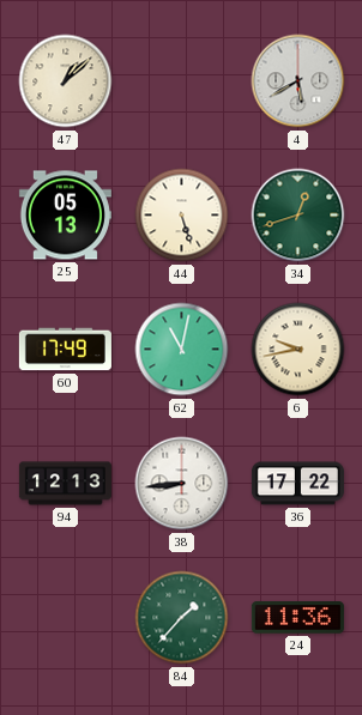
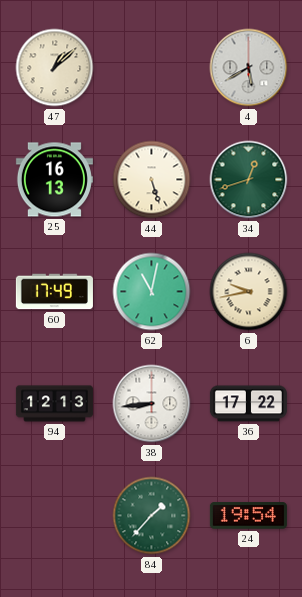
25: 05:13 -> 16:13
24: 11:36 -> 19:54
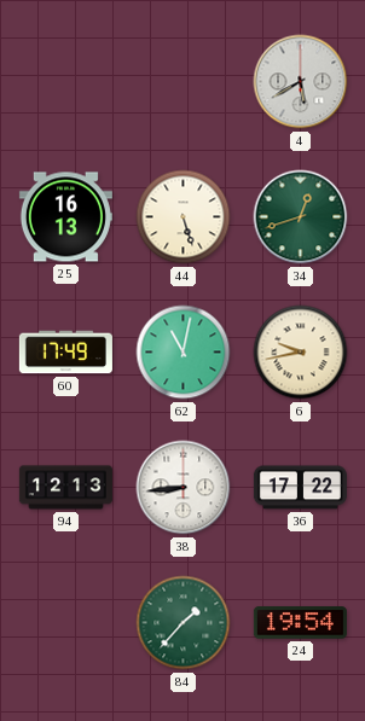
47: 1:08 -> none
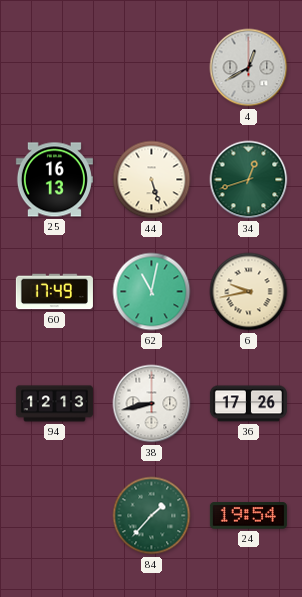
4: 5:40 -> 12:40
38: 8:44 -> 8:43
36: 17:22 -> 17:26
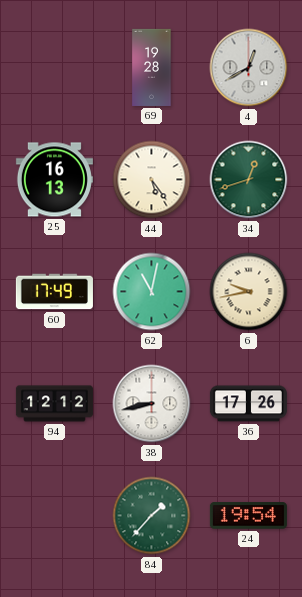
69: none -> 19:28
44: 5:27 -> 5:24
94: 12:13 -> 12:12
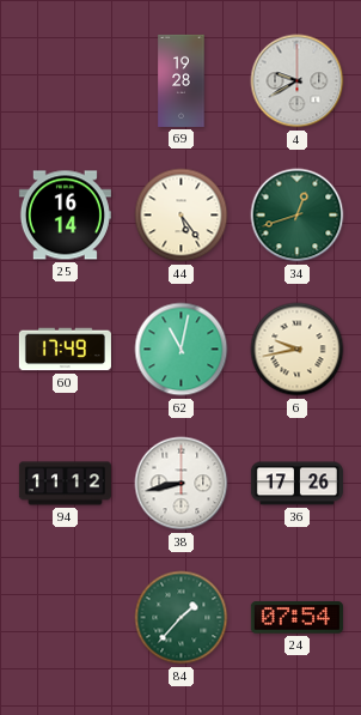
4: 12:40 -> 9:40
25: 16:13 -> 16:14
94: 12:12 -> 11:12
24: 19:54 -> 07:54
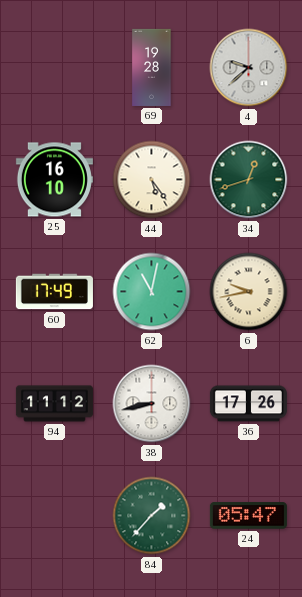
4: 9:40 -> 9:38
25: 16:14 -> 16:10
24: 07:54 -> 05:47
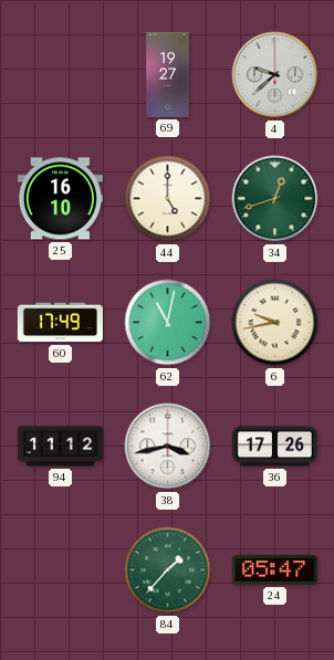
69: 19:28 -> 19:27
44: 5:24 -> 5:00
38: 8:43 -> 3:43
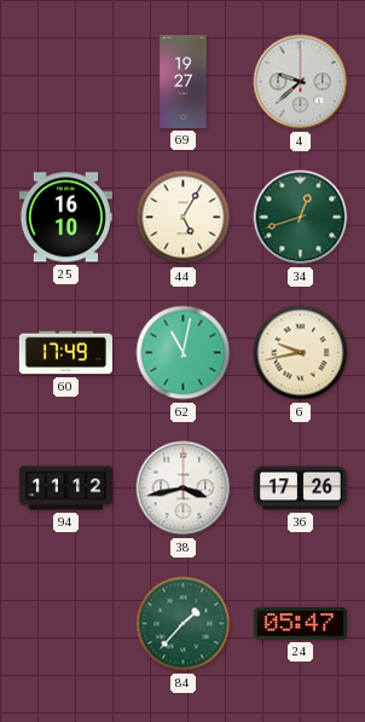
44: 5:00 -> 5:05
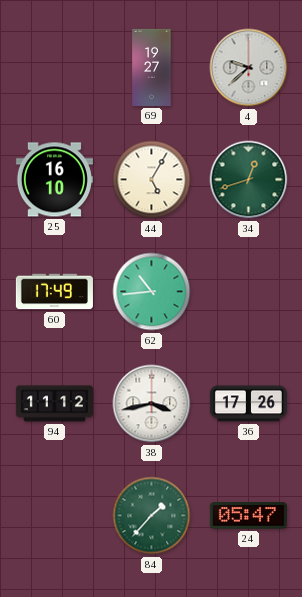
62: 11:02 -> 10:44
6: 9:43 -> none
